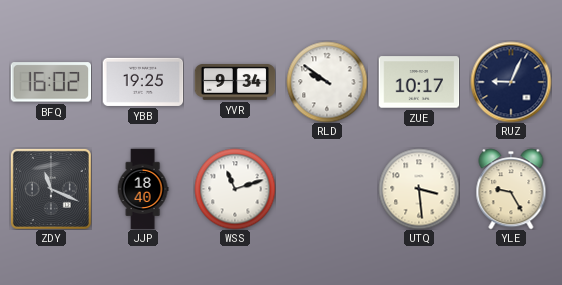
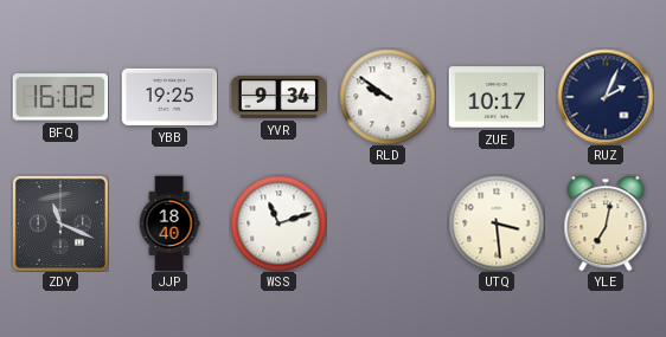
RUZ: 9:04 -> 2:04
YLE: 9:25 -> 7:02
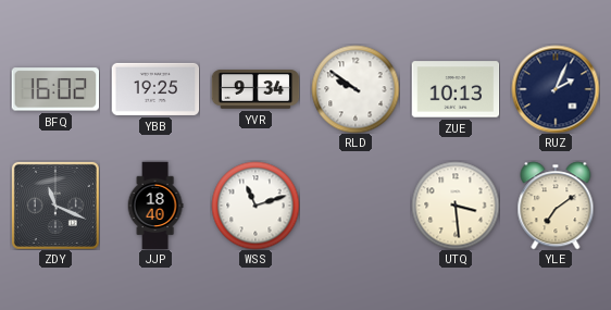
ZUE: 10:17 -> 10:13
YLE: 7:02 -> 7:09
